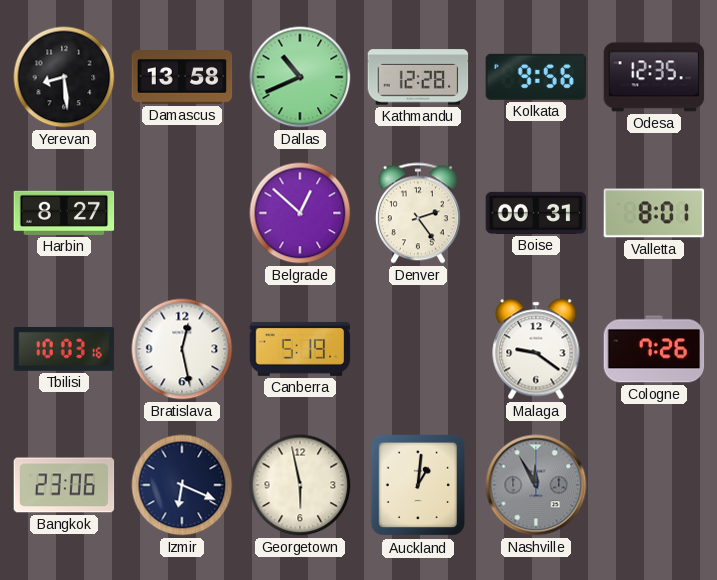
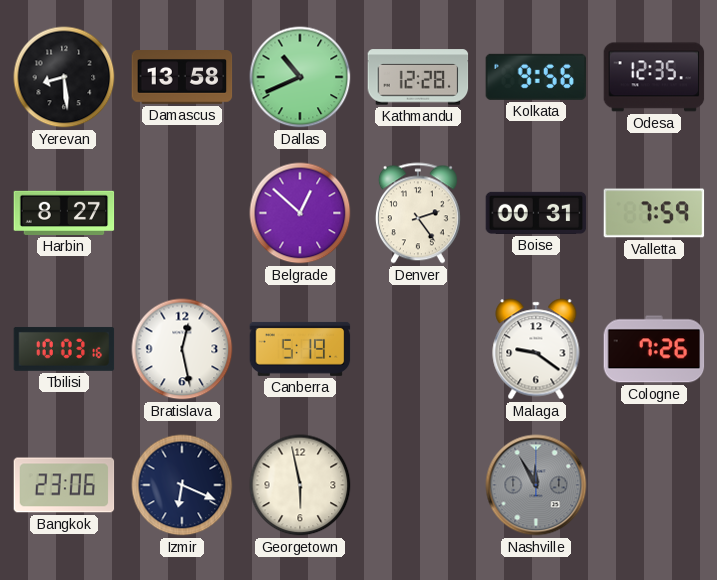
Valletta: 8:01 -> 7:59
Auckland: 1:01 -> none
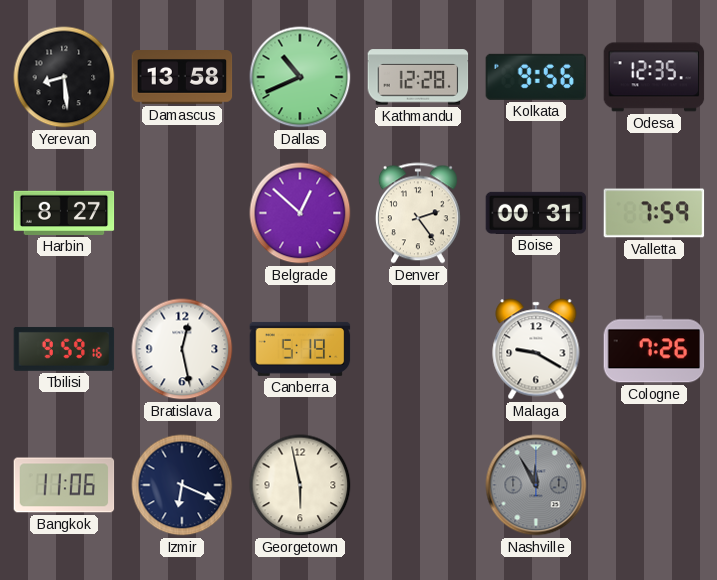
Tbilisi: 10:03 -> 9:59
Malaga: 9:21 -> 9:20
Bangkok: 23:06 -> 11:06
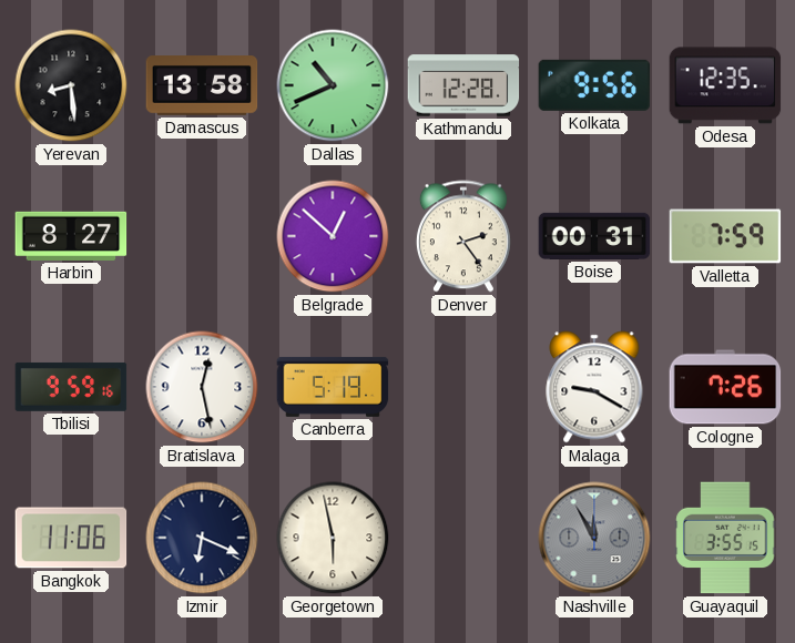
Guayaquil: none -> 3:55
